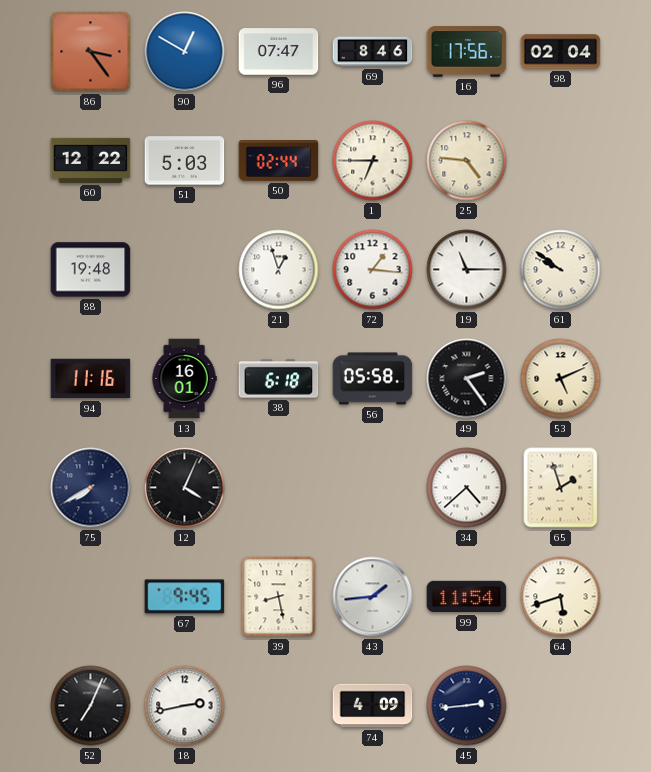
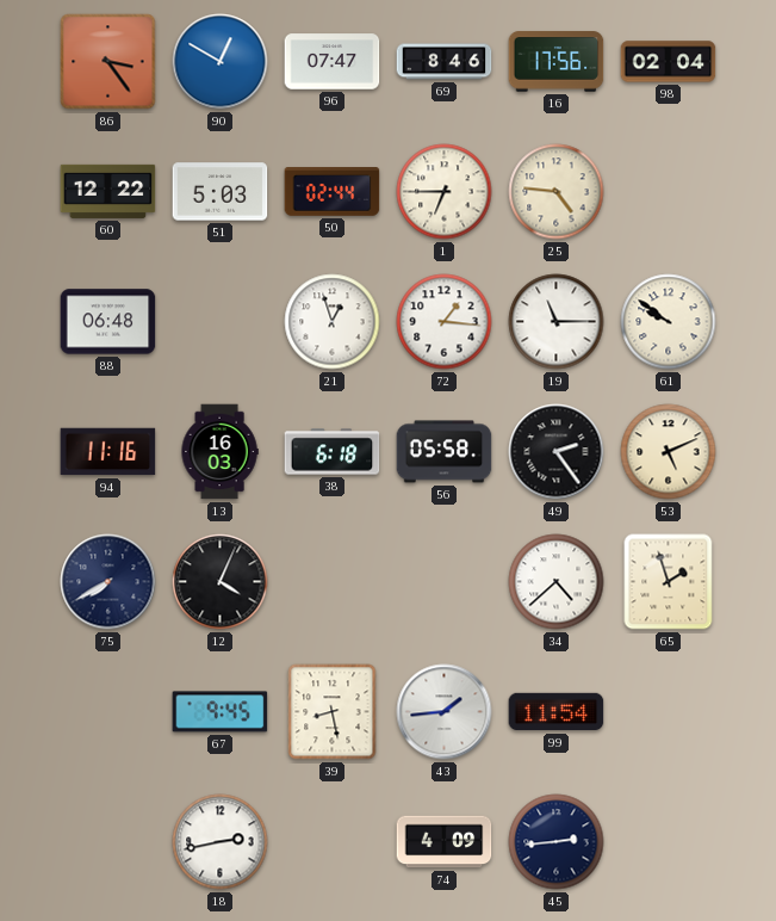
88: 19:48 -> 06:48
13: 16:01 -> 16:03
64: 5:42 -> none
52: 7:04 -> none
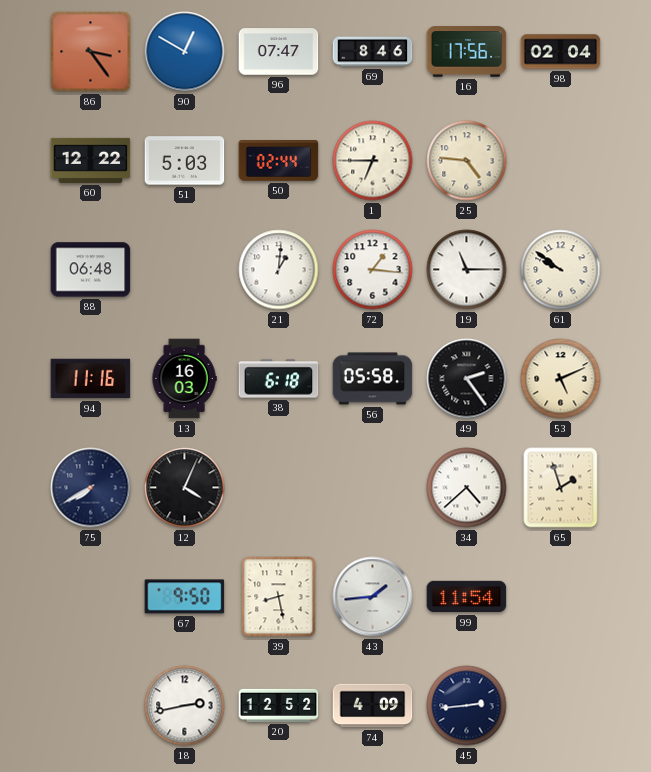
21: 12:57 -> 1:01
67: 9:45 -> 9:50
20: none -> 12:52
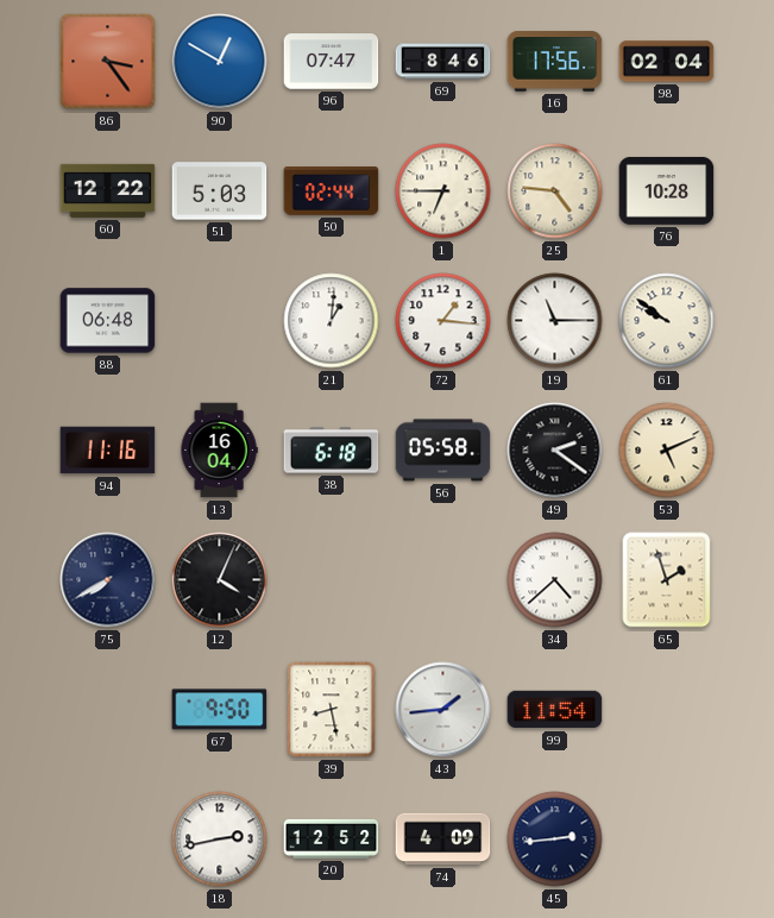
76: none -> 10:28
13: 16:03 -> 16:04
49: 2:24 -> 2:21
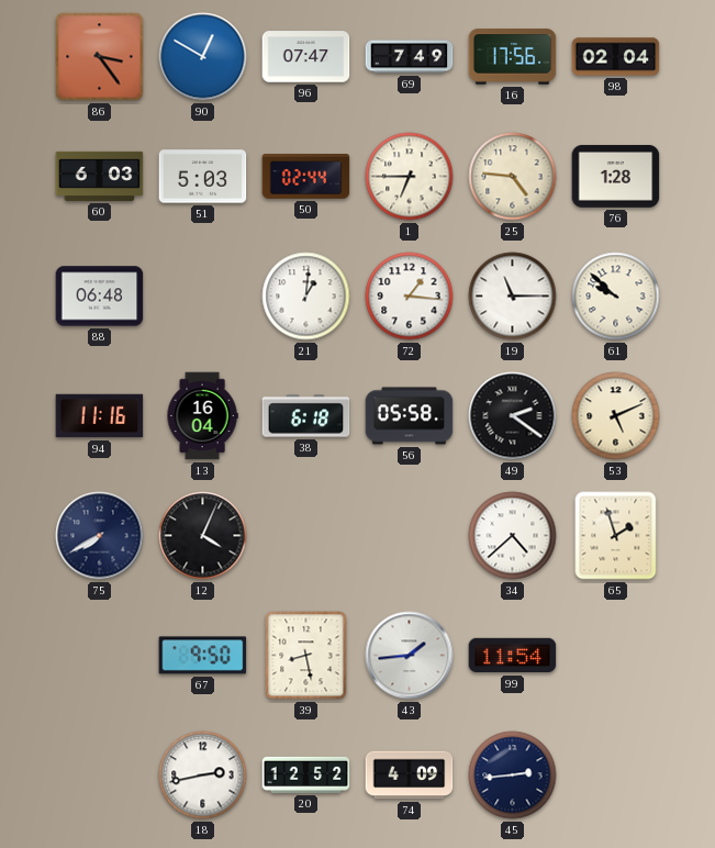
69: 8:46 -> 7:49
60: 12:22 -> 6:03
76: 10:28 -> 1:28
61: 9:51 -> 9:52
